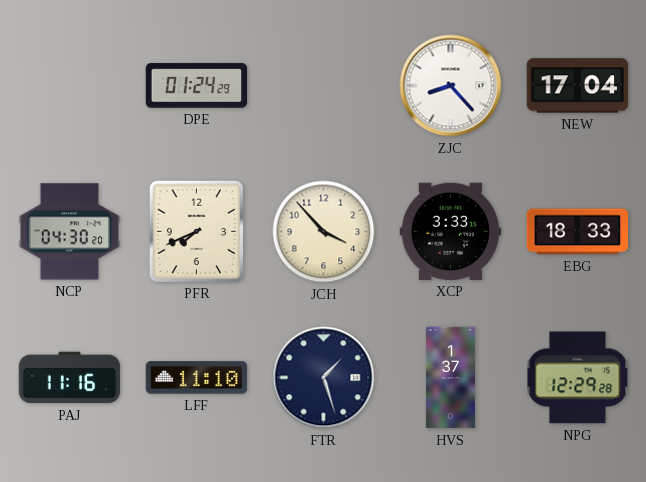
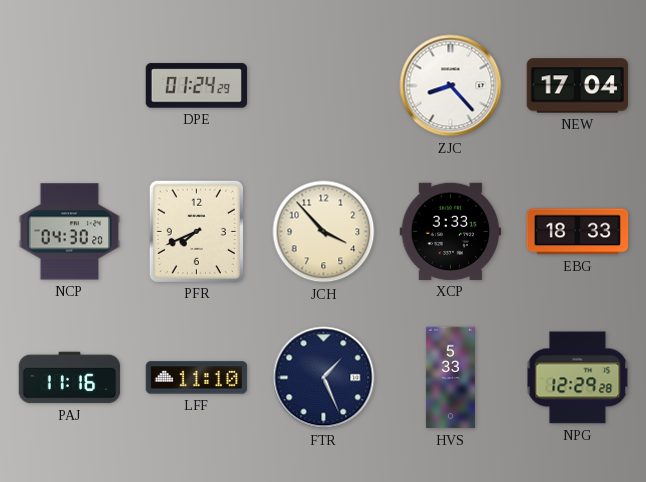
FTR: 1:27 -> 1:26
HVS: 1:37 -> 5:33
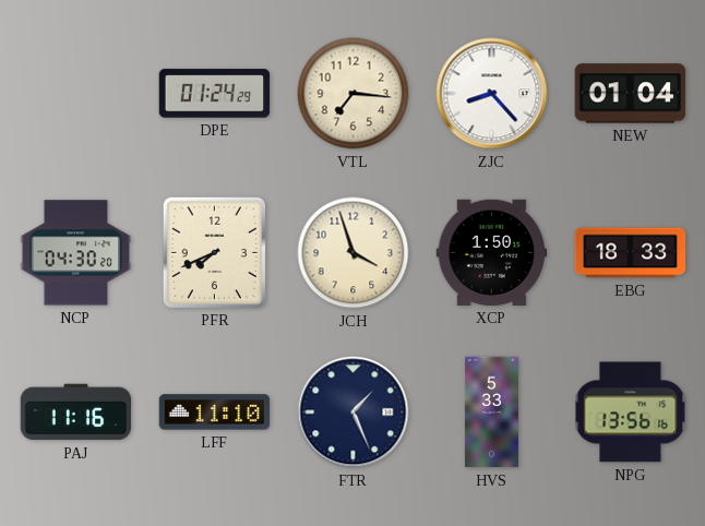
VTL: none -> 7:16
NEW: 17:04 -> 01:04
JCH: 3:53 -> 3:57
XCP: 3:33 -> 1:50
NPG: 12:29 -> 13:56
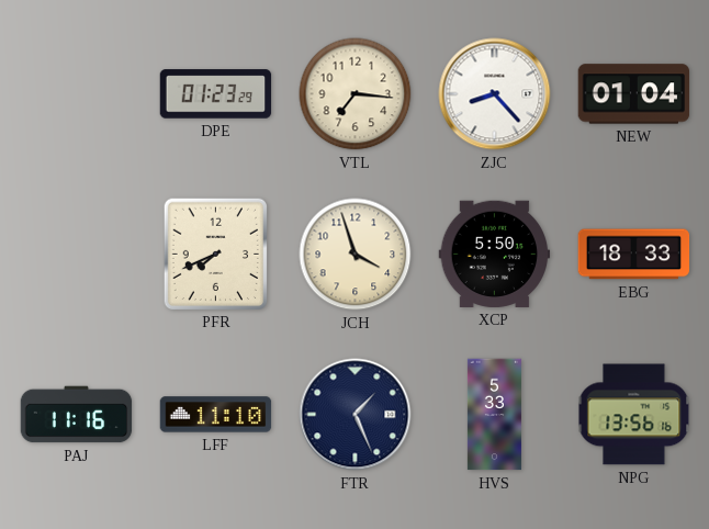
DPE: 01:24 -> 01:23
NCP: 04:30 -> none
XCP: 1:50 -> 5:50
